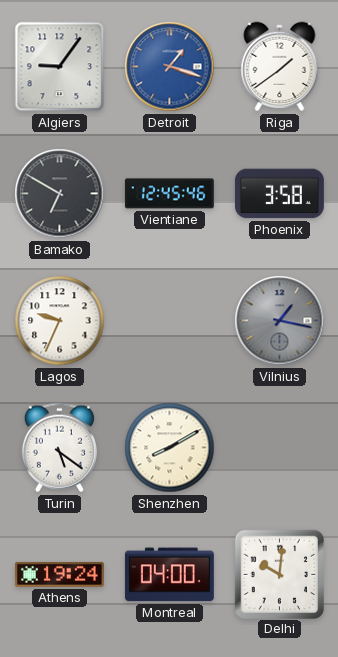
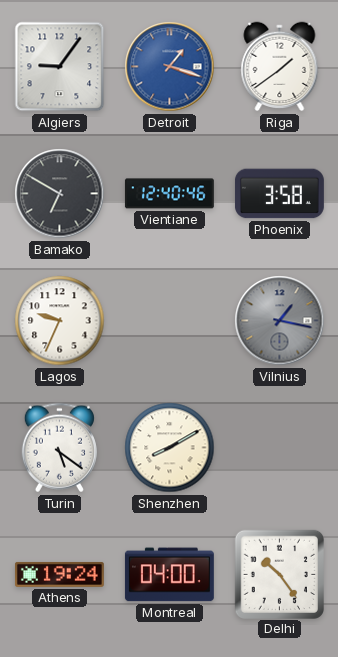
Vientiane: 12:45 -> 12:40
Delhi: 10:01 -> 10:24
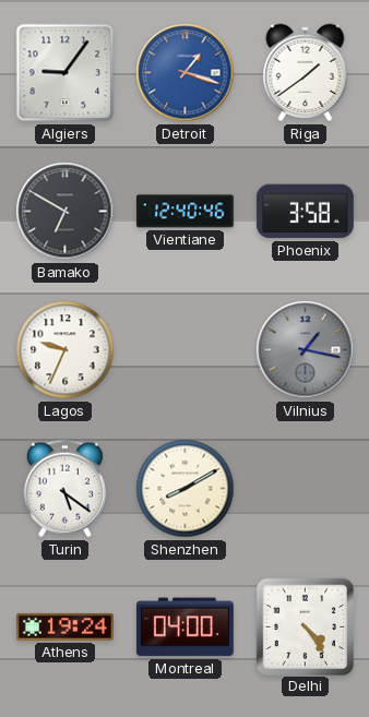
Delhi: 10:24 -> 4:24
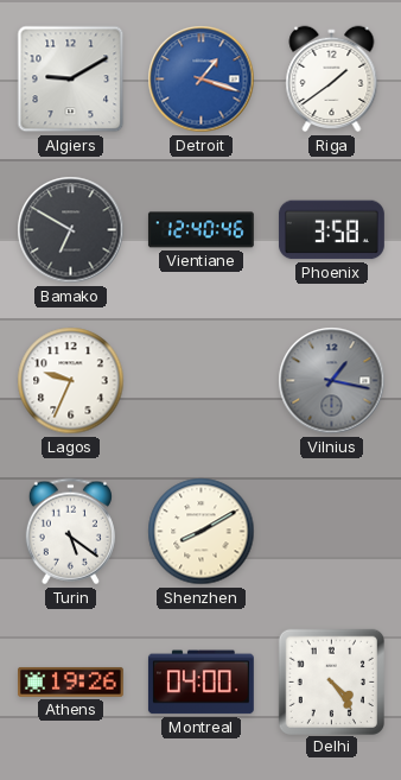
Algiers: 9:06 -> 9:10
Athens: 19:24 -> 19:26
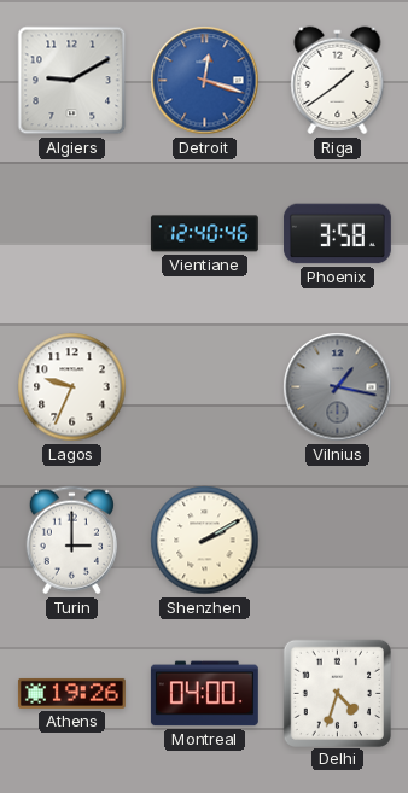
Detroit: 1:18 -> 12:18
Bamako: 6:50 -> none
Turin: 5:21 -> 3:00
Shenzhen: 8:10 -> 2:10
Delhi: 4:24 -> 4:33
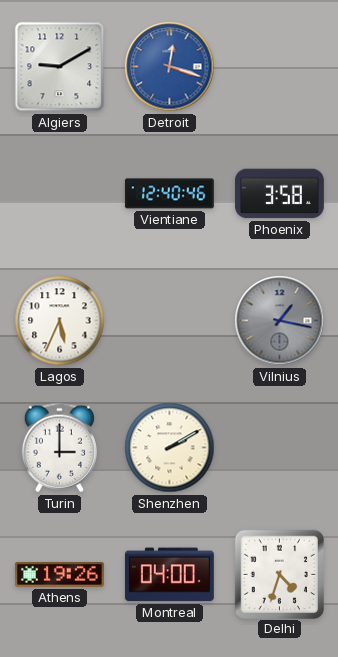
Riga: 1:39 -> none
Lagos: 9:34 -> 5:34
